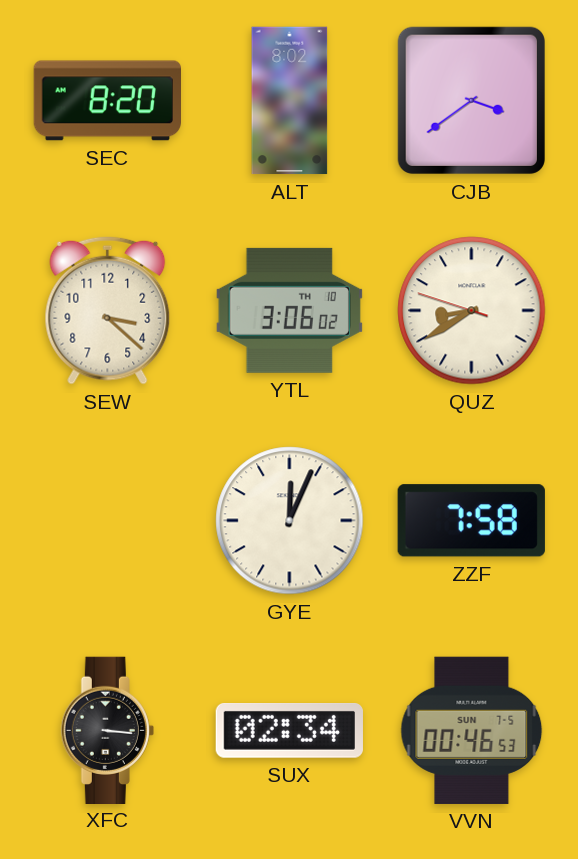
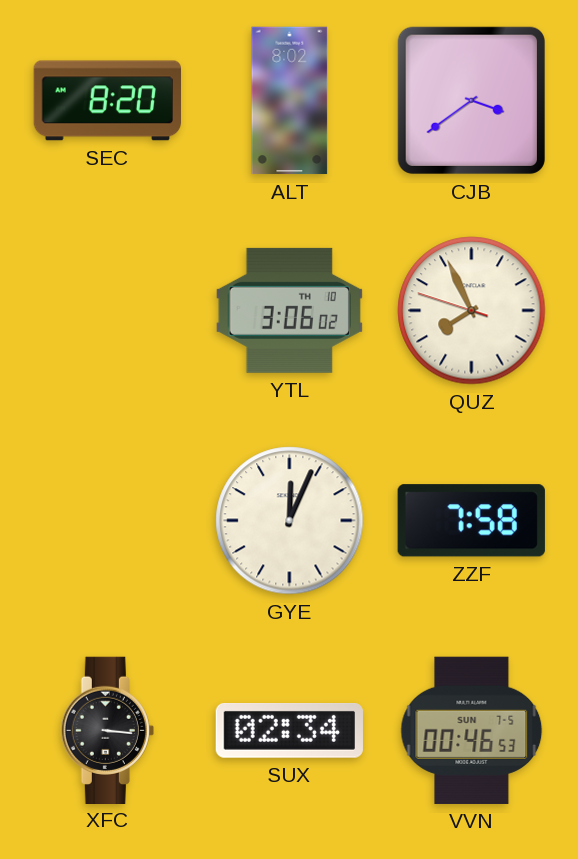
SEW: 3:22 -> none
QUZ: 8:39 -> 7:55
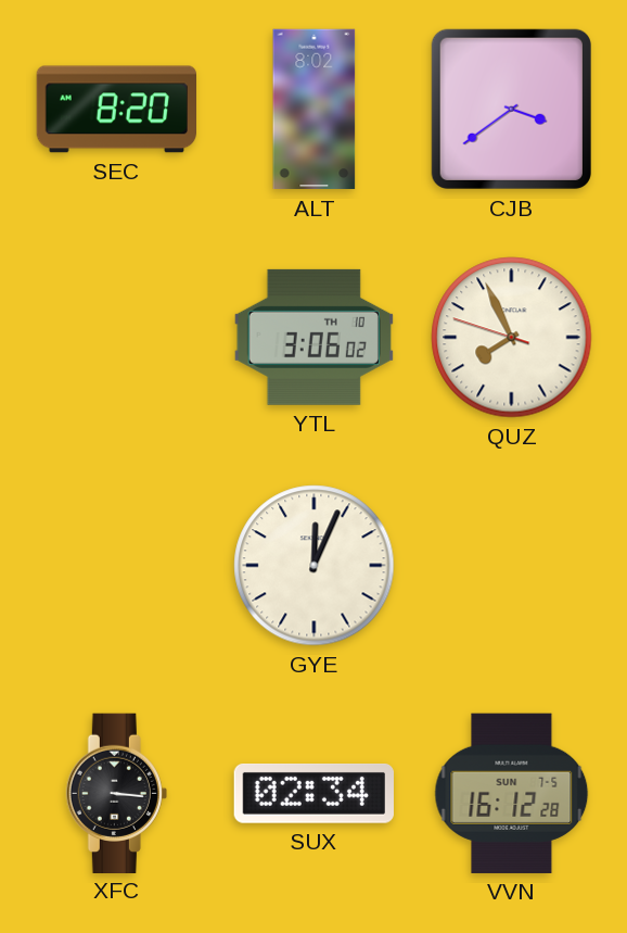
ZZF: 7:58 -> none
VVN: 00:46 -> 16:12
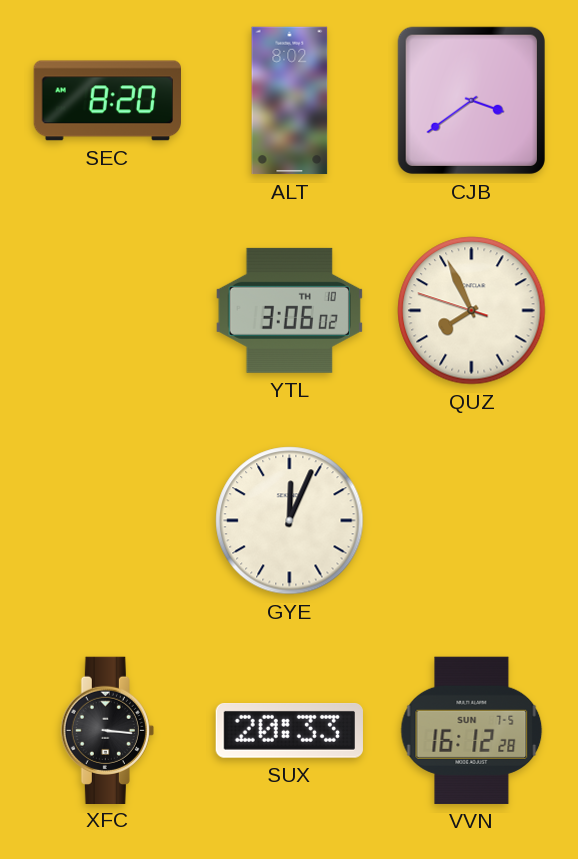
SUX: 02:34 -> 20:33
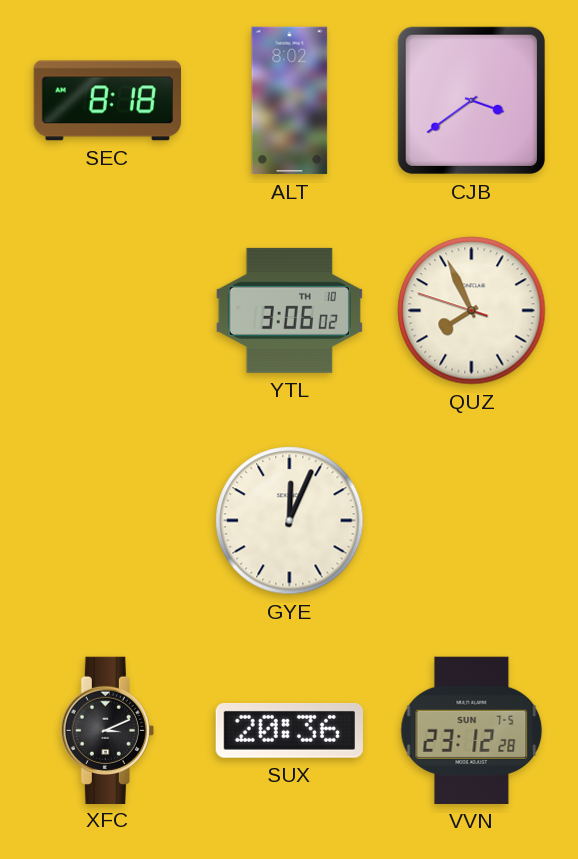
SEC: 8:20 -> 8:18
XFC: 3:16 -> 3:11
SUX: 20:33 -> 20:36
VVN: 16:12 -> 23:12
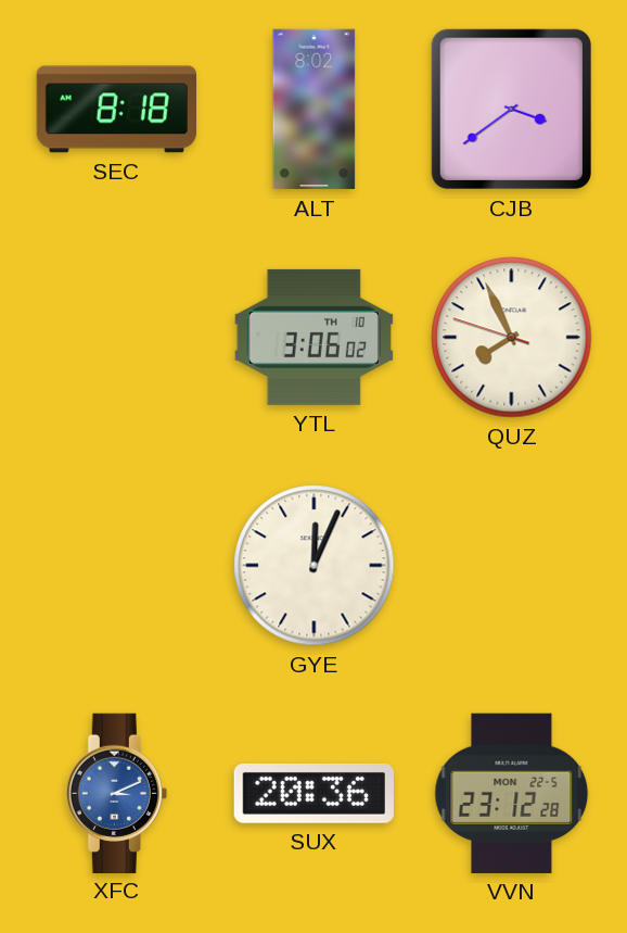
XFC dial: black -> blue
VVN date: SUN 7-5 -> MON 22-5
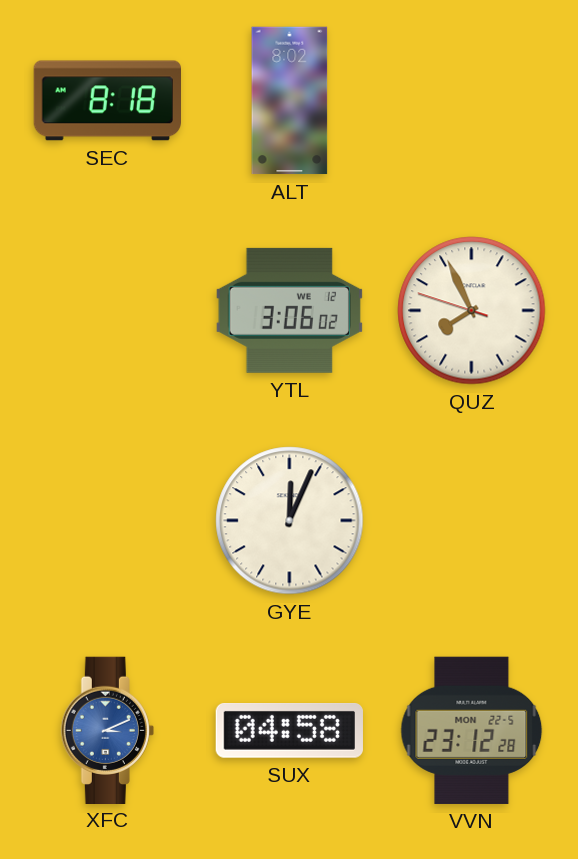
CJB: 3:39 -> none
YTL date: TH 10 -> WE 12
SUX: 20:36 -> 04:58
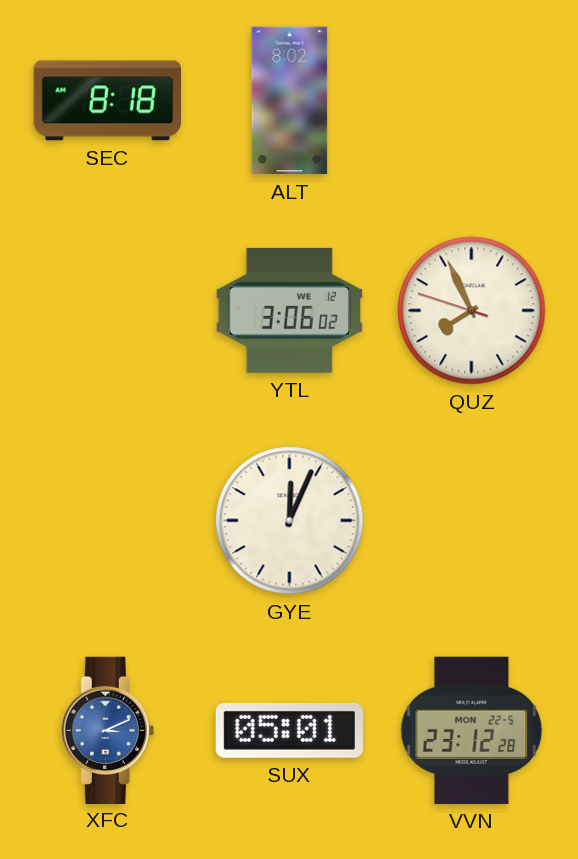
SUX: 04:58 -> 05:01
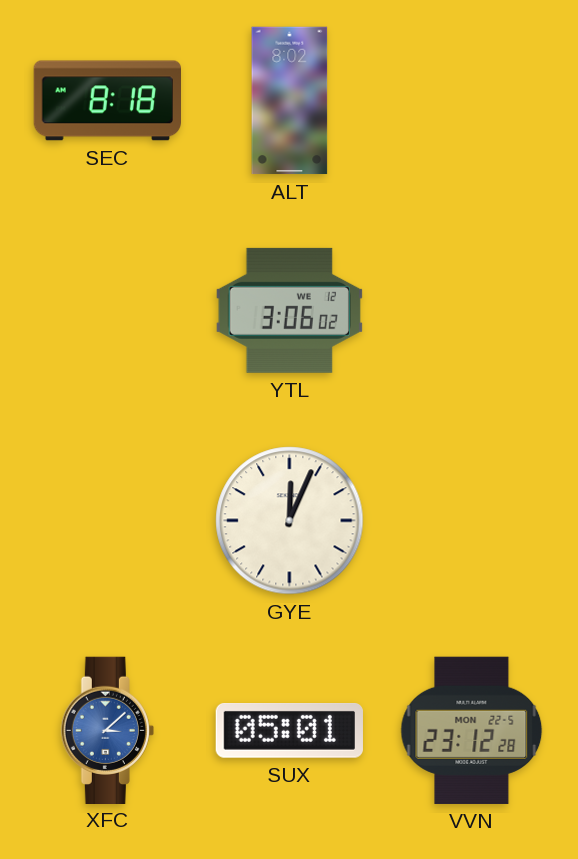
QUZ: 7:55 -> none
XFC: 3:11 -> 3:08
